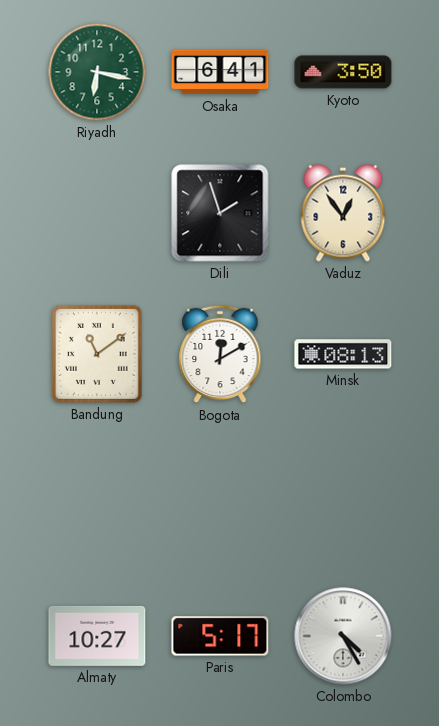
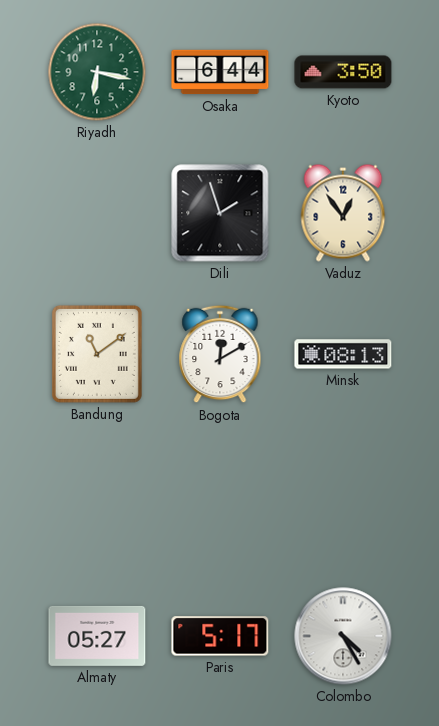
Osaka: 6:41 -> 6:44
Almaty: 10:27 -> 05:27
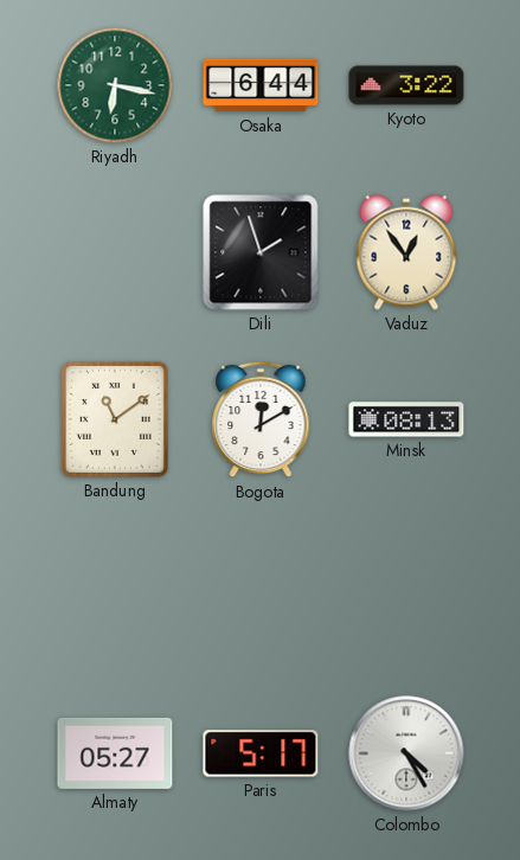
Kyoto: 3:50 -> 3:22
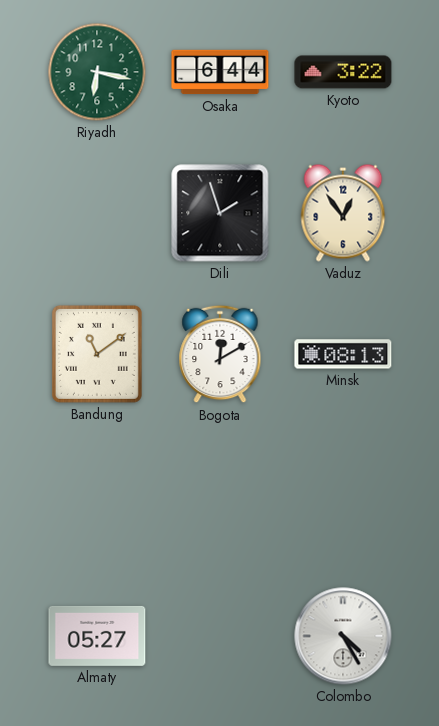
Paris: 5:17 -> none
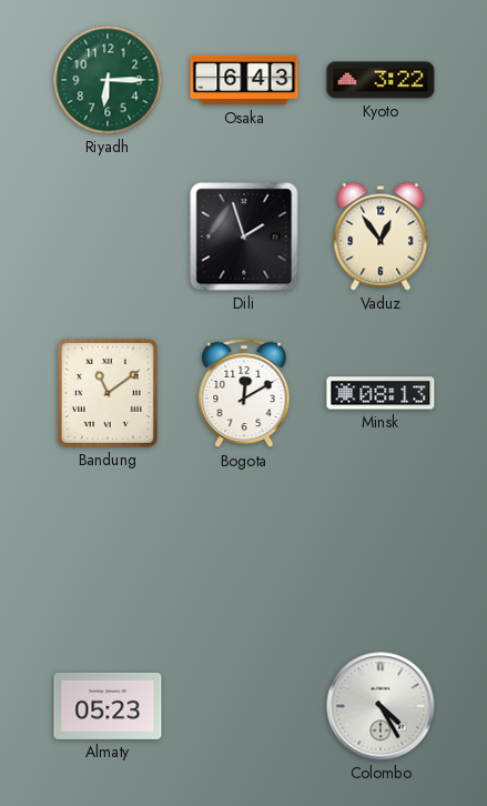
Riyadh: 6:17 -> 6:15
Osaka: 6:44 -> 6:43
Almaty: 05:27 -> 05:23
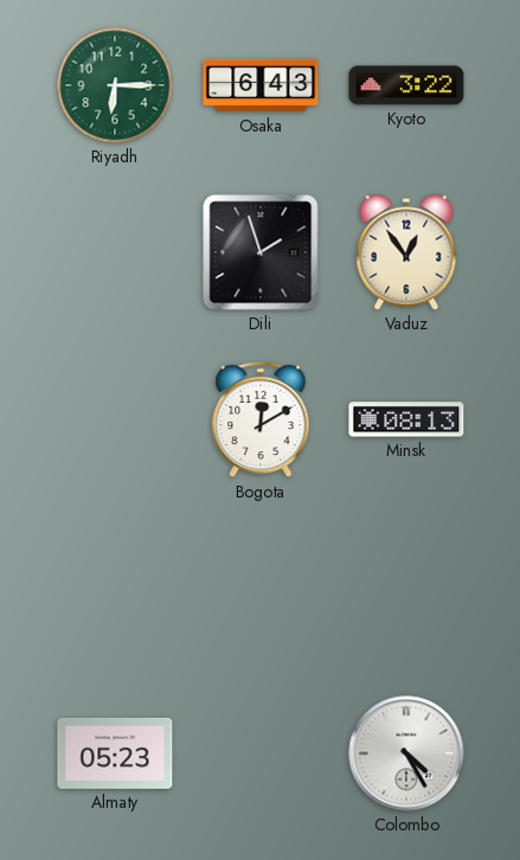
Bandung: 11:09 -> none
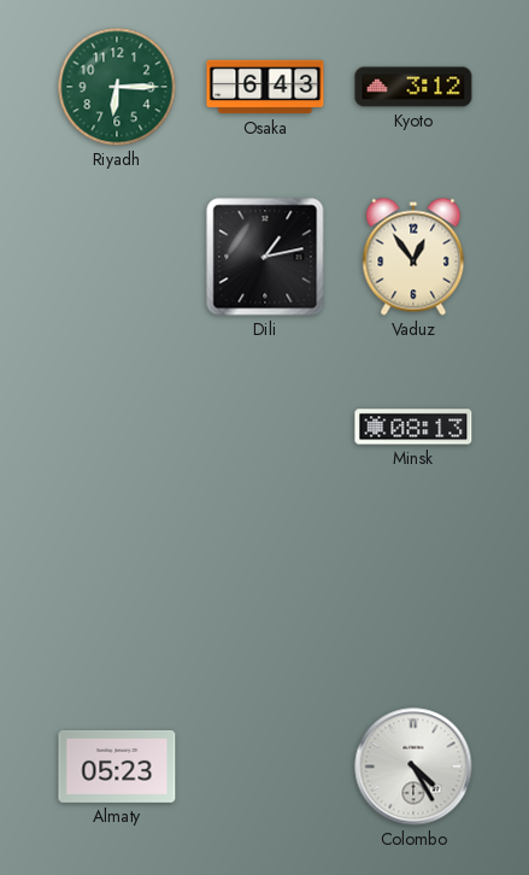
Kyoto: 3:22 -> 3:12
Dili: 1:57 -> 1:13
Bogota: 12:10 -> none
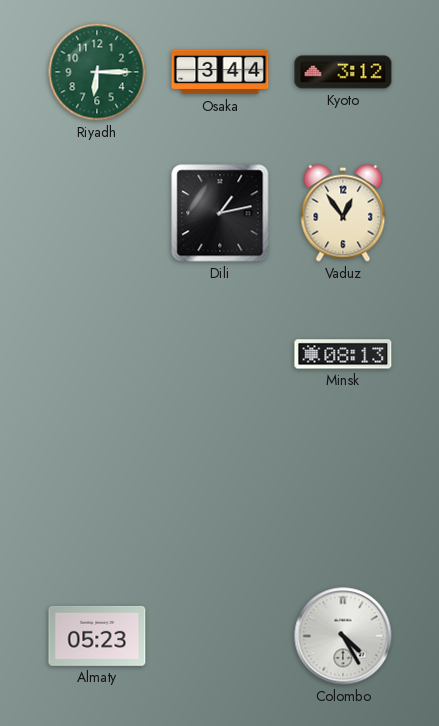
Osaka: 6:43 -> 3:44
